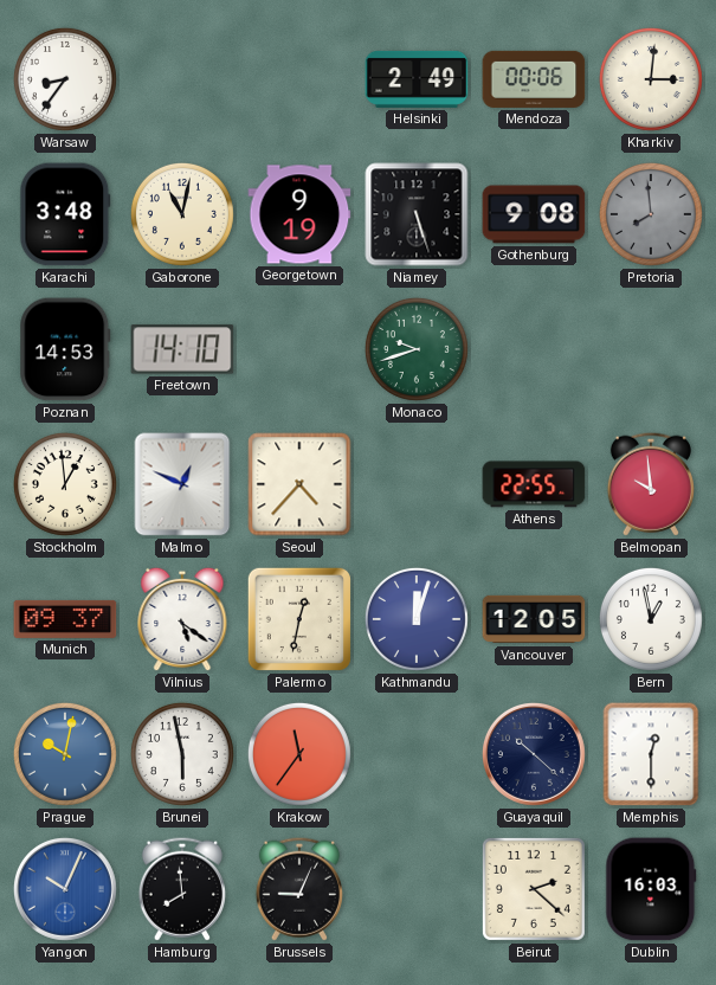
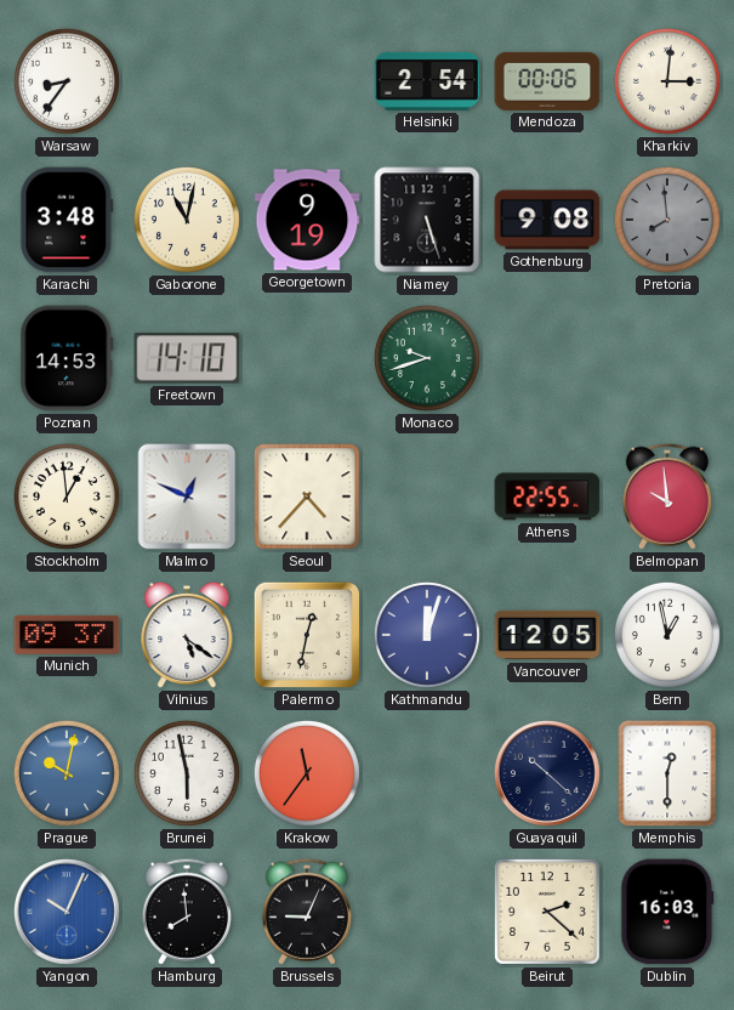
Helsinki: 2:49 -> 2:54
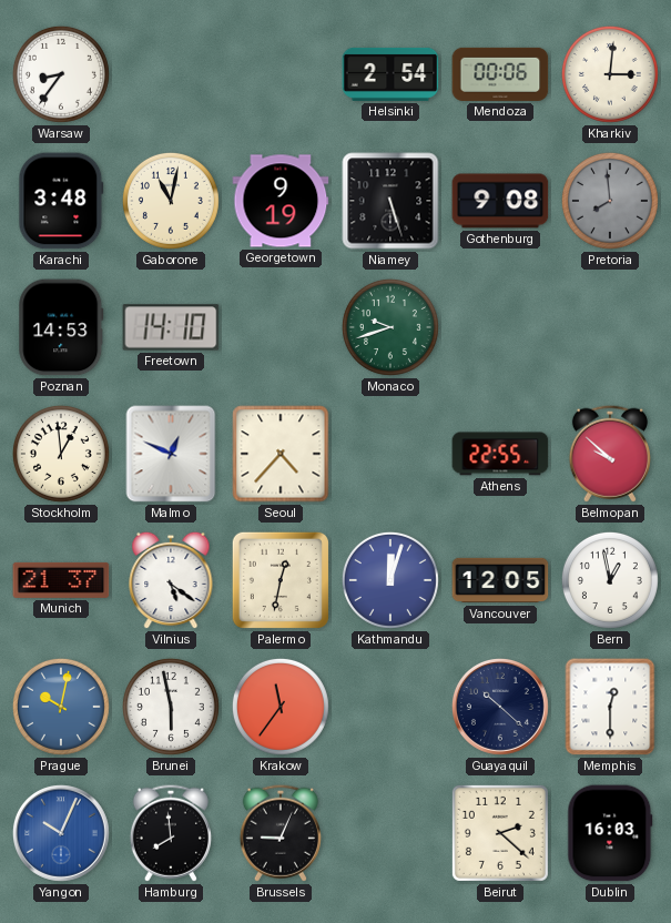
Belmopan: 9:59 -> 9:52
Munich: 09:37 -> 21:37
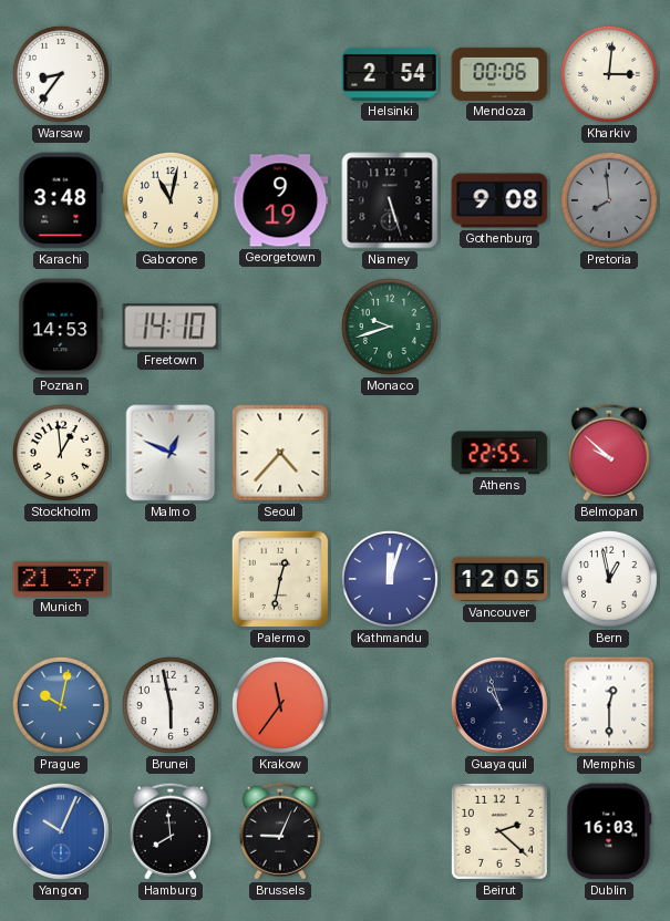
Vilnius: 5:21 -> none
Guayaquil: 10:22 -> 10:57
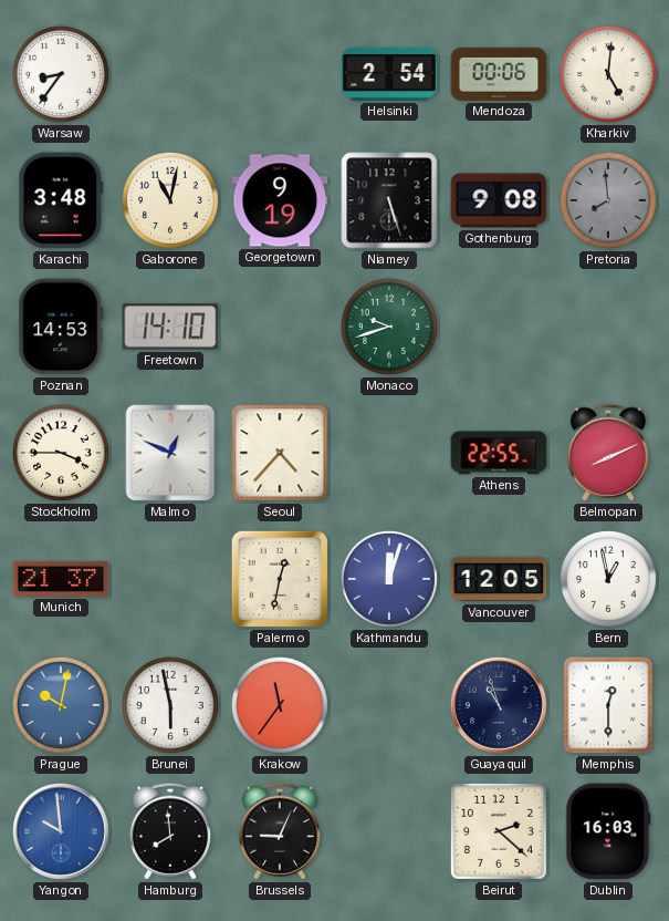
Kharkiv: 3:01 -> 5:01
Stockholm: 12:59 -> 3:45
Belmopan: 9:52 -> 8:11
Yangon: 10:04 -> 9:59
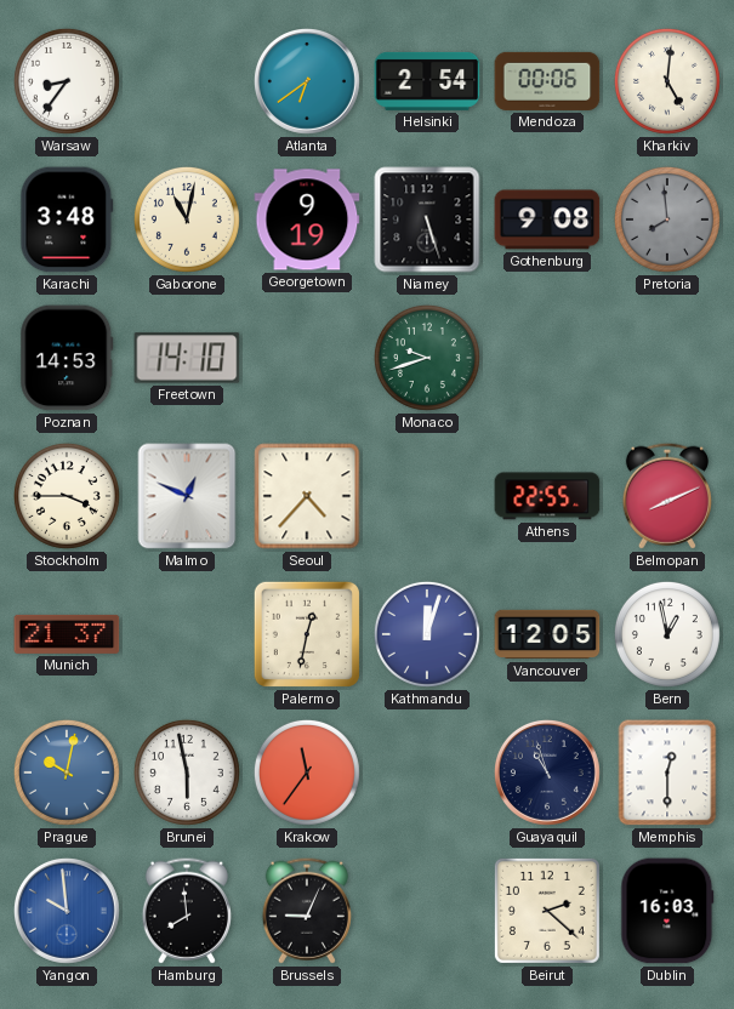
Atlanta: none -> 6:39
